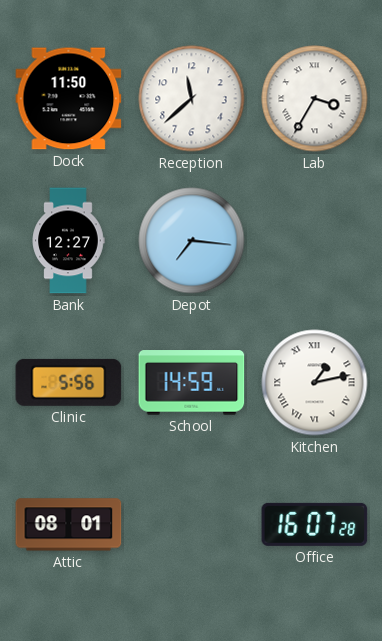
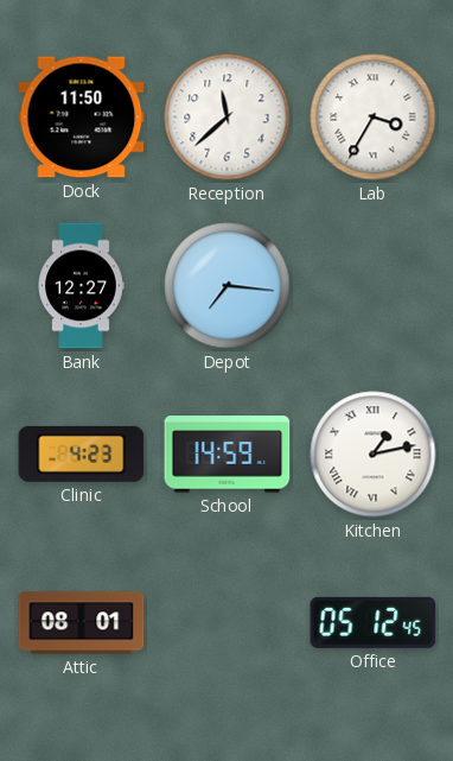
Clinic: 5:56 -> 4:23
Office: 16:07 -> 05:12
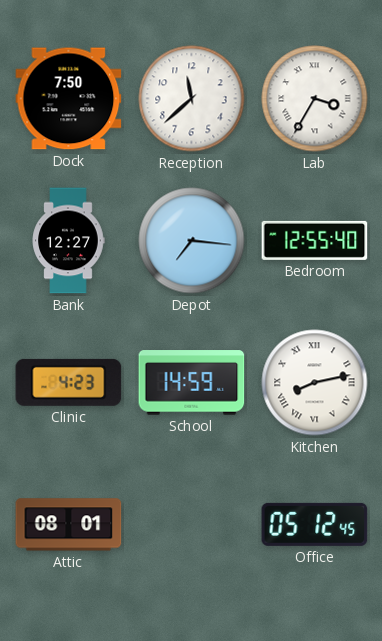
Dock: 11:50 -> 7:50
Bedroom: none -> 12:55
Kitchen: 1:13 -> 8:13
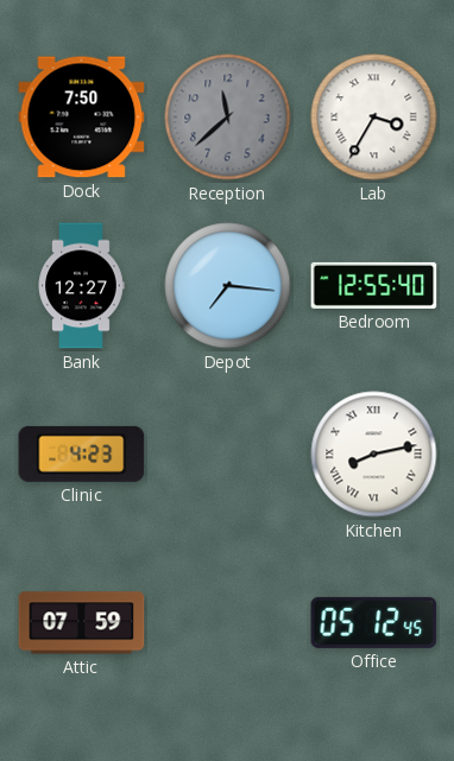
Reception dial: white -> grey
School: 14:59 -> none
Attic: 08:01 -> 07:59
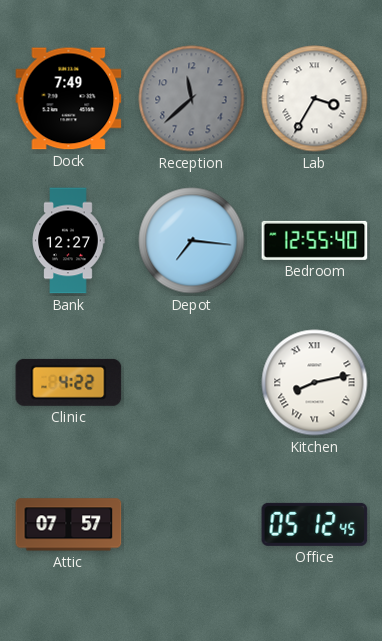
Dock: 7:50 -> 7:49
Clinic: 4:23 -> 4:22
Attic: 07:59 -> 07:57
